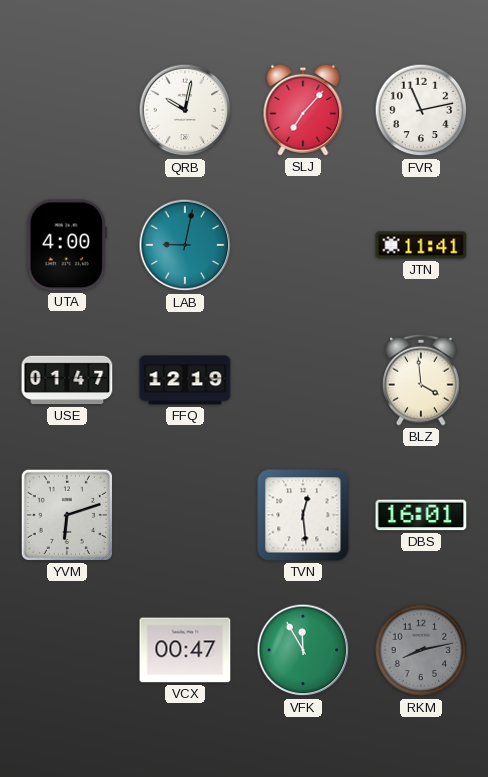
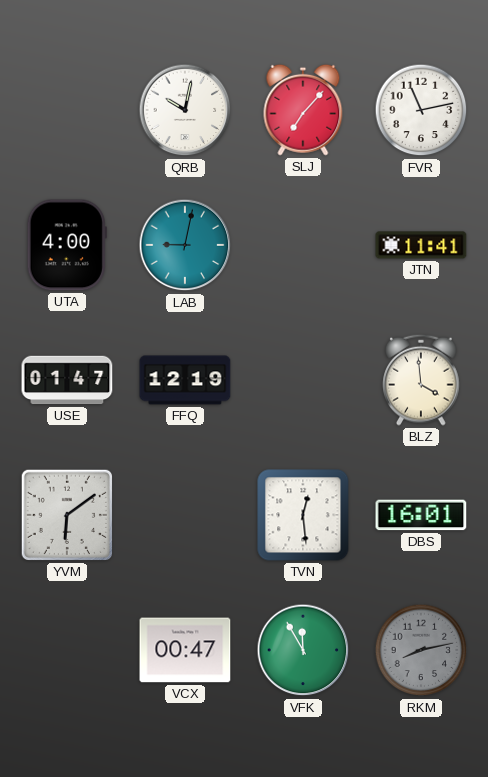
YVM: 6:12 -> 6:09
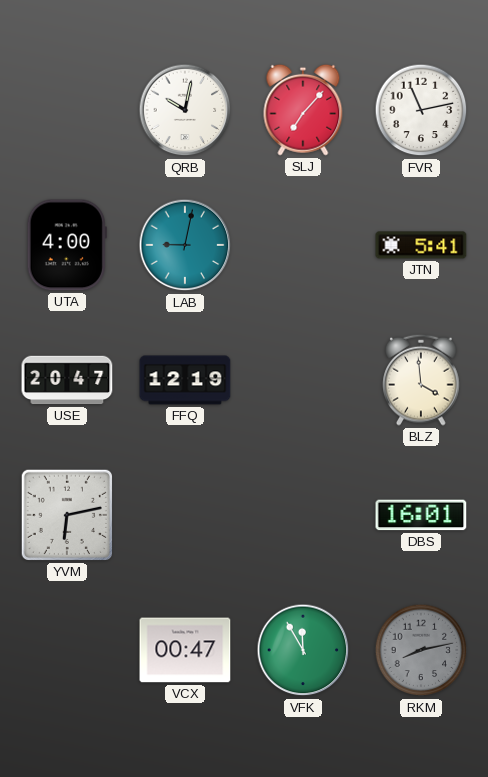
JTN: 11:41 -> 5:41
USE: 01:47 -> 20:47
YVM: 6:09 -> 6:13
TVN: 12:29 -> none
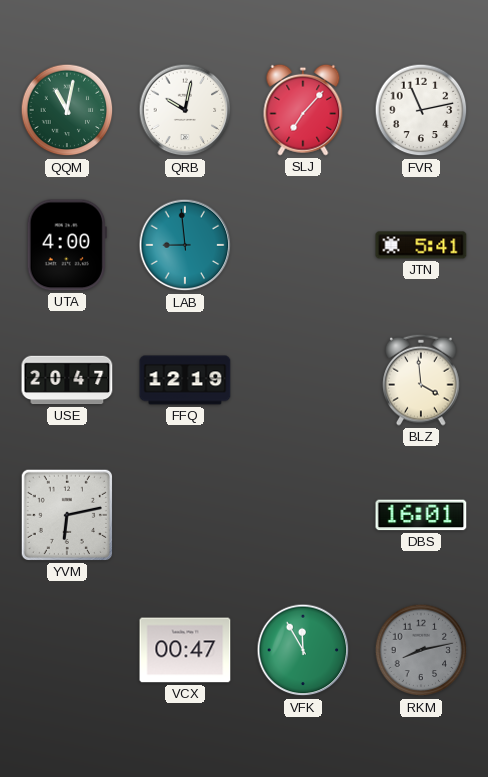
QQM: none -> 11:02
LAB: 9:02 -> 8:59
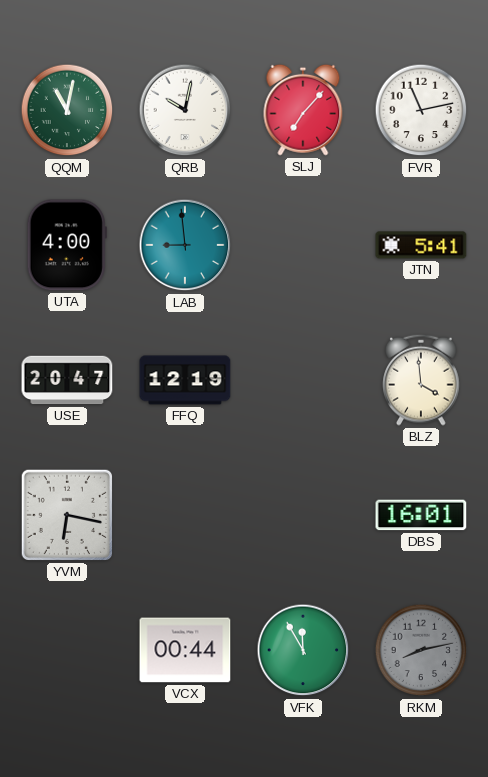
YVM: 6:13 -> 6:17
VCX: 00:47 -> 00:44
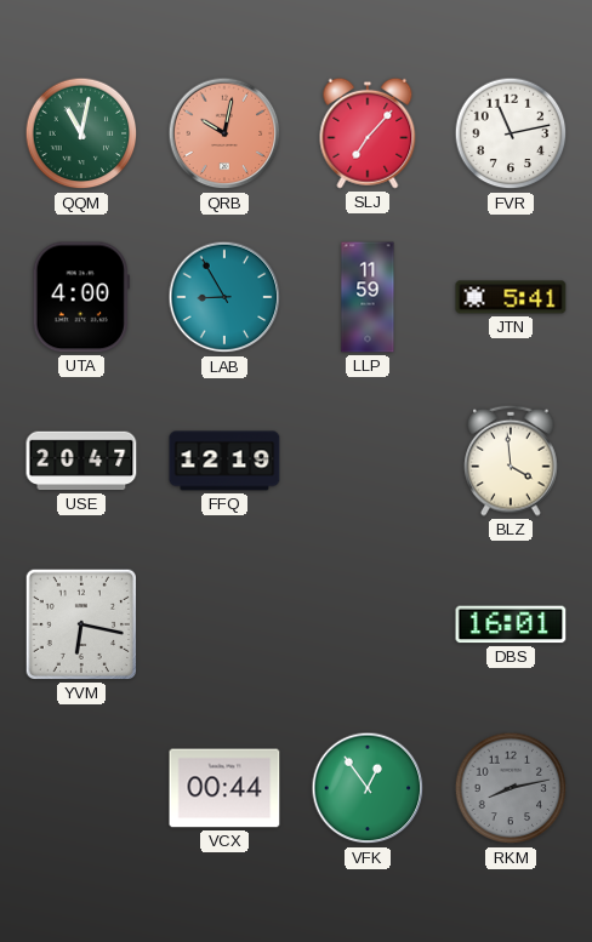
QRB dial: white -> salmon
LAB: 8:59 -> 8:55
LLP: none -> 11:59
VFK: 11:55 -> 12:54
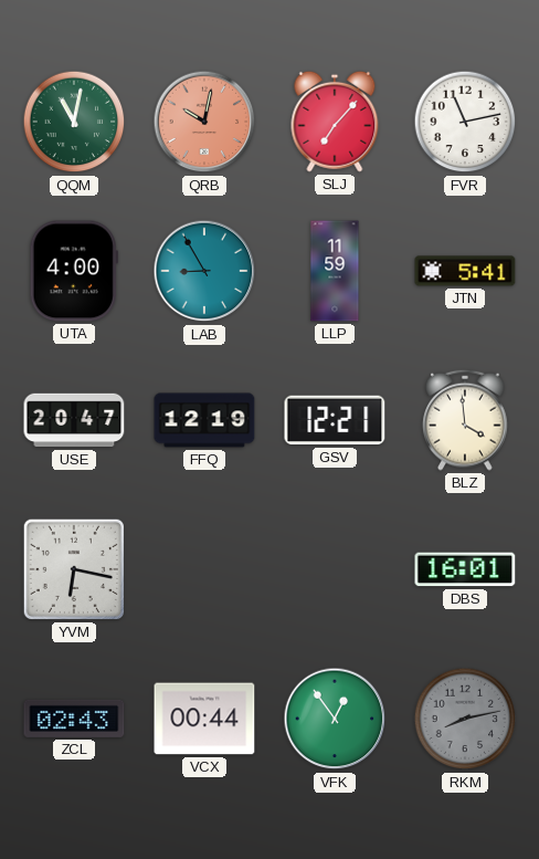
GSV: none -> 12:21
ZCL: none -> 02:43
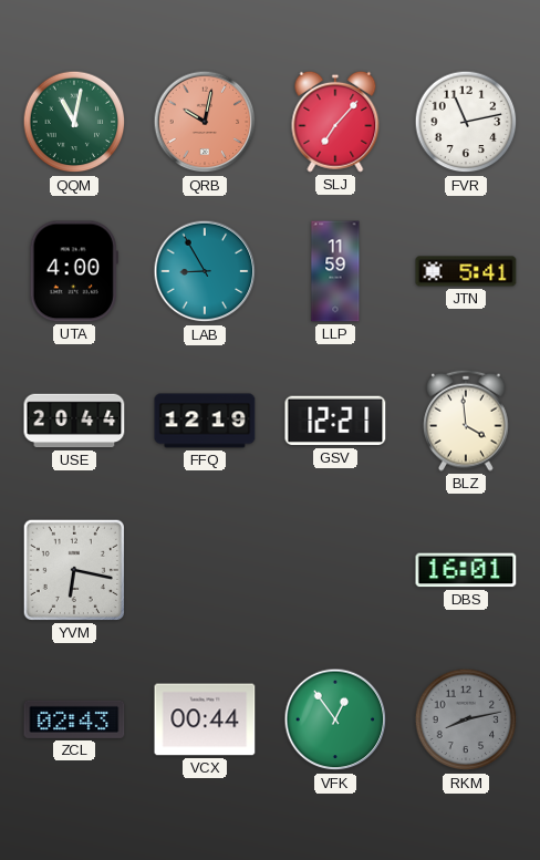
USE: 20:47 -> 20:44
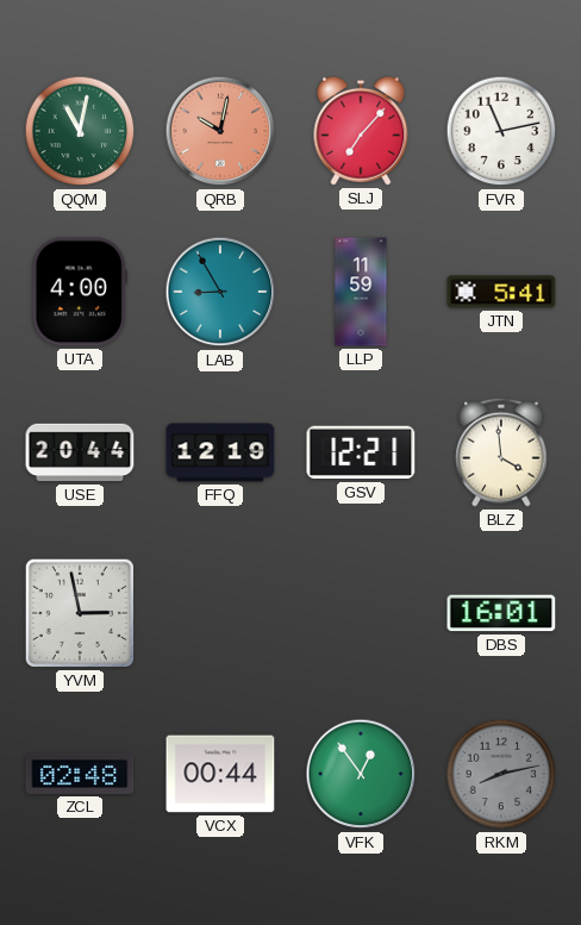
YVM: 6:17 -> 2:58
ZCL: 02:43 -> 02:48
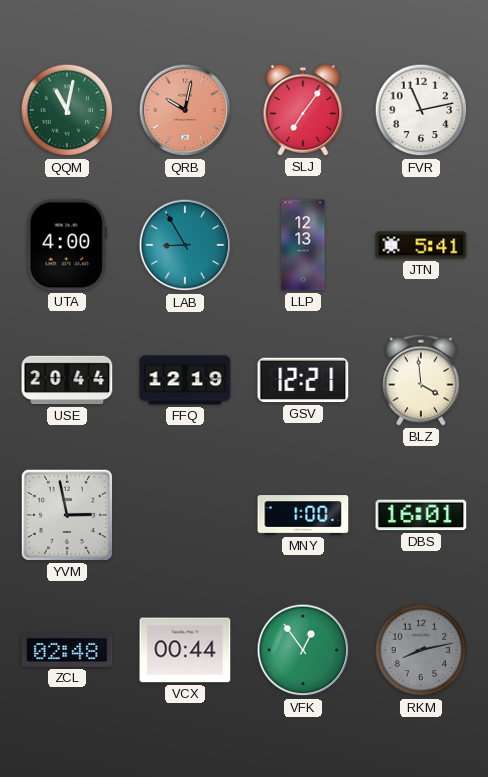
SLJ: 7:07 -> 7:06
LLP: 11:59 -> 12:13
MNY: none -> 1:00
